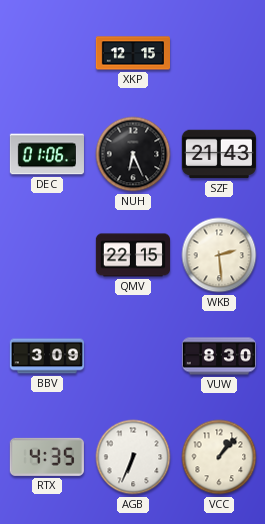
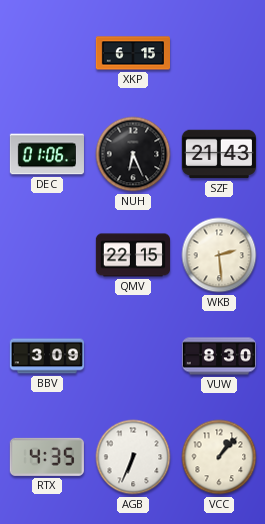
XKP: 12:15 -> 6:15
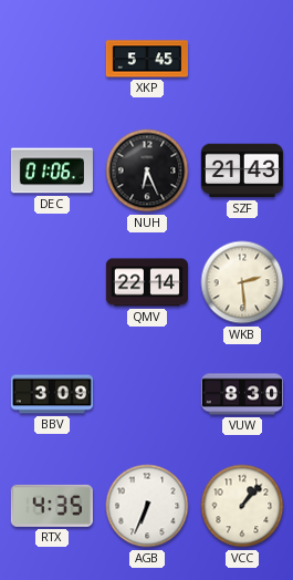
XKP: 6:15 -> 5:45
QMV: 22:15 -> 22:14
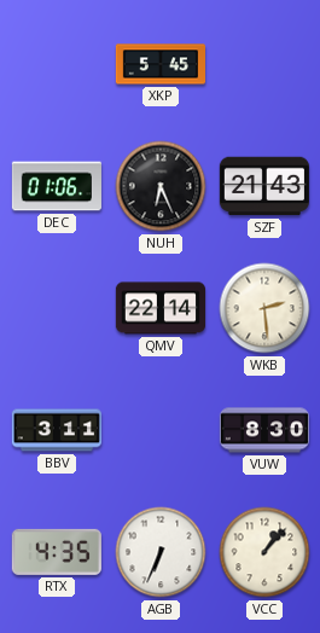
BBV: 3:09 -> 3:11
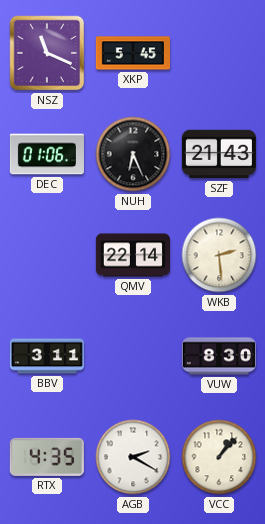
NSZ: none -> 11:19
AGB: 6:34 -> 2:20
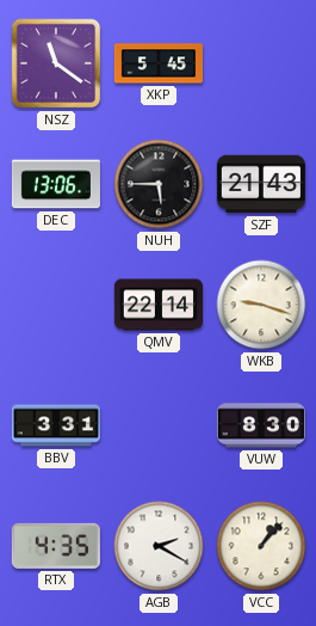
NSZ: 11:19 -> 11:21
DEC: 01:06 -> 13:06
NUH: 6:26 -> 5:45
WKB: 2:29 -> 9:18
BBV: 3:11 -> 3:31
